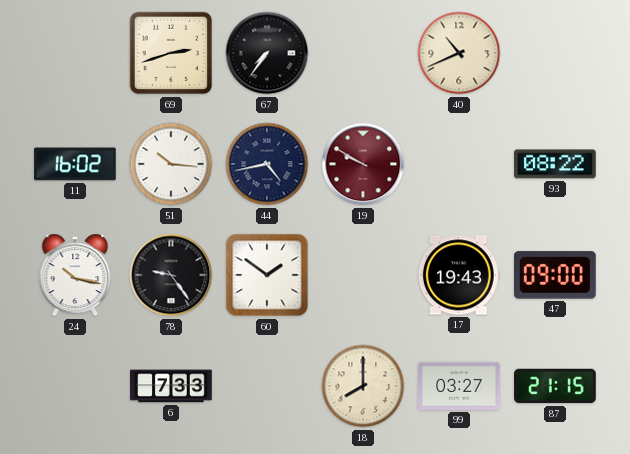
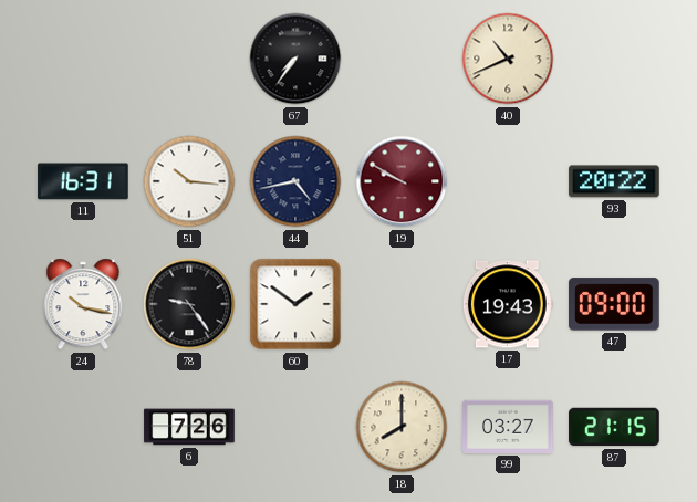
69: 2:42 -> none
11: 16:02 -> 16:31
93: 08:22 -> 20:22
6: 7:33 -> 7:26
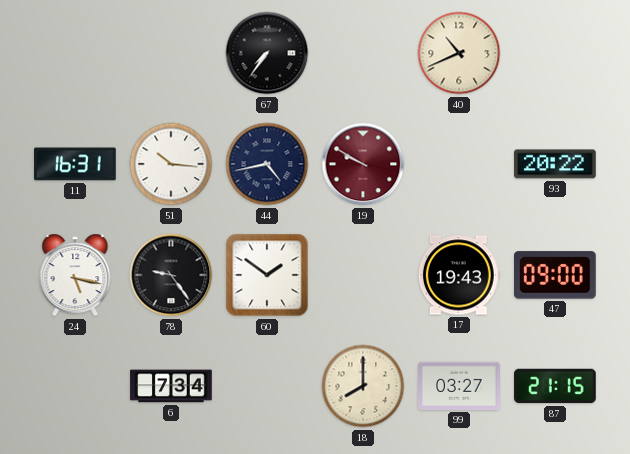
24: 10:17 -> 5:17
6: 7:26 -> 7:34
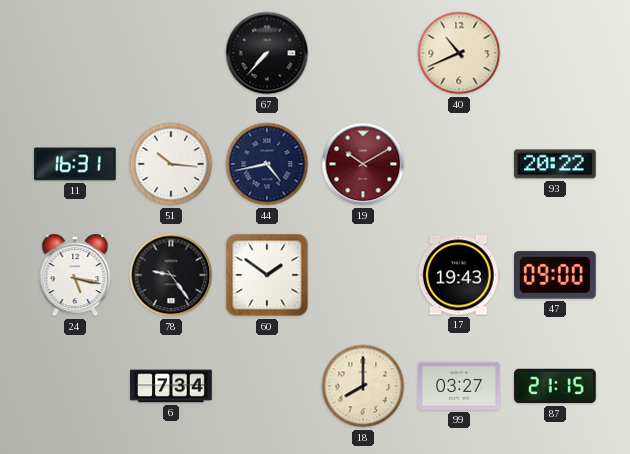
67: 7:36 -> 7:37
19: 9:50 -> 10:10
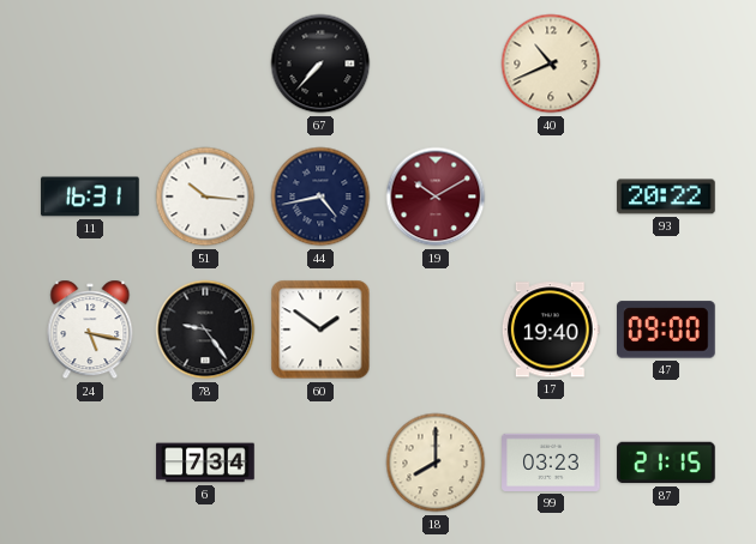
17: 19:43 -> 19:40
99: 03:27 -> 03:23
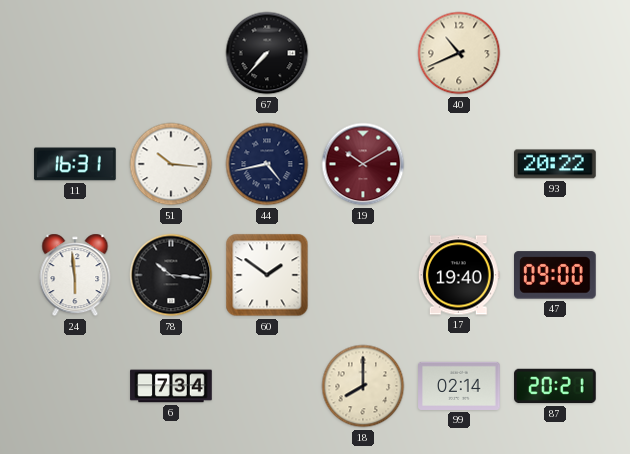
24: 5:17 -> 5:59
78: 9:24 -> 10:16
99: 03:23 -> 02:14
87: 21:15 -> 20:21
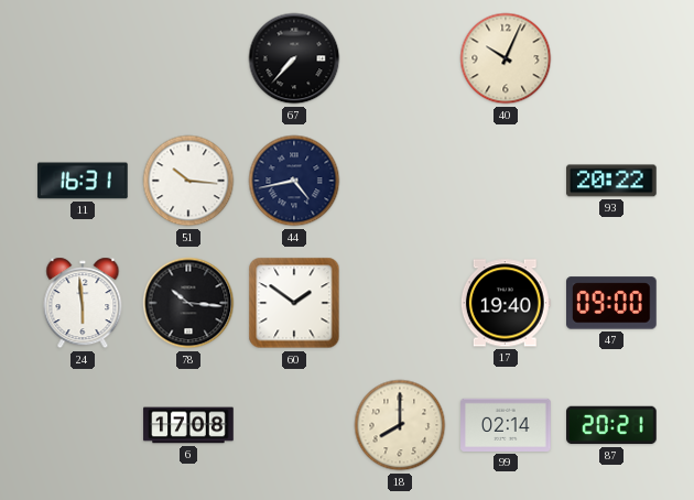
40: 10:41 -> 10:04
19: 10:10 -> none
6: 7:34 -> 17:08
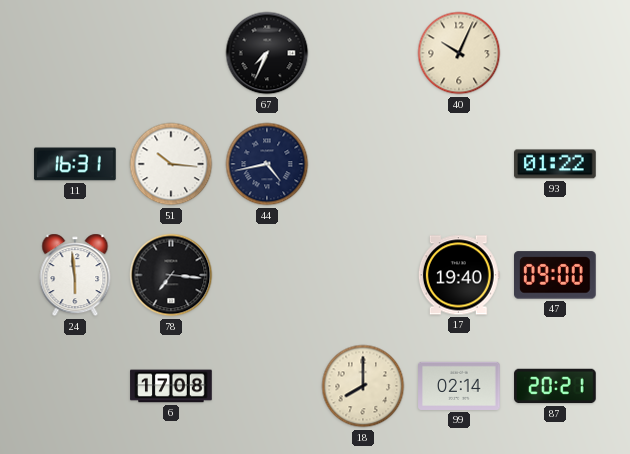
67: 7:37 -> 7:34
93: 20:22 -> 01:22
78: 10:16 -> 7:16
60: 1:51 -> none
